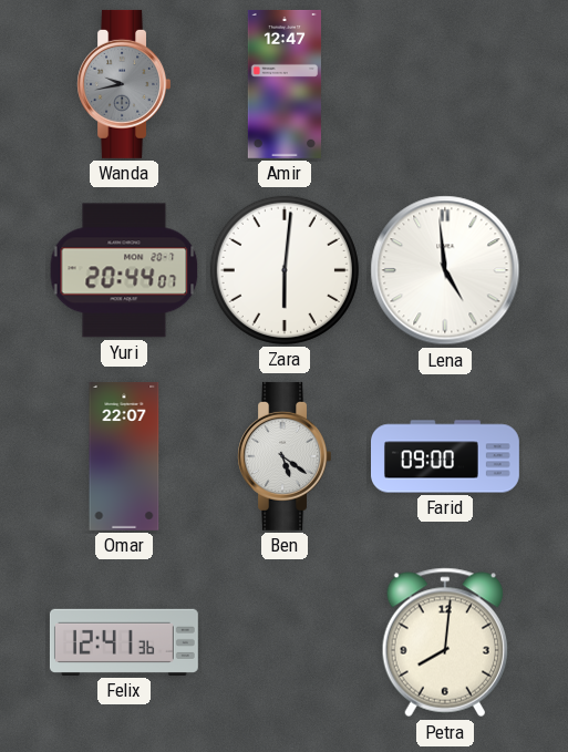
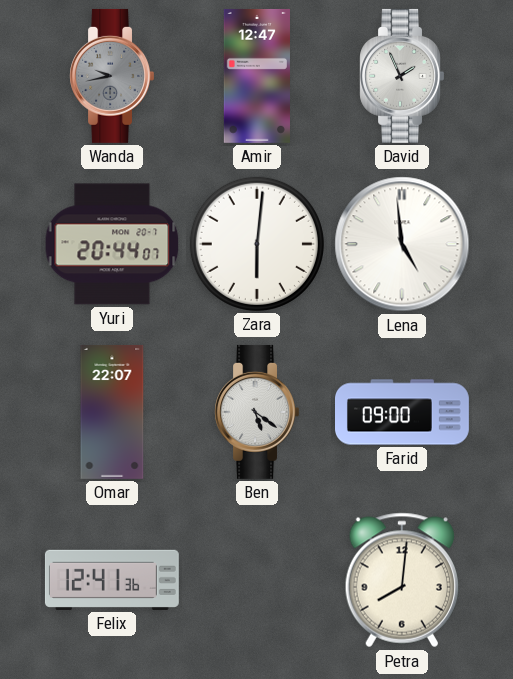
David: none -> 1:56
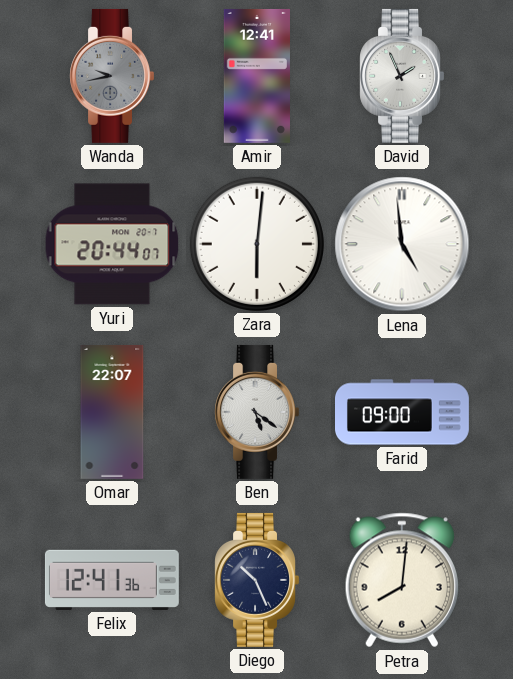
Amir: 12:47 -> 12:41
Diego: none -> 10:26
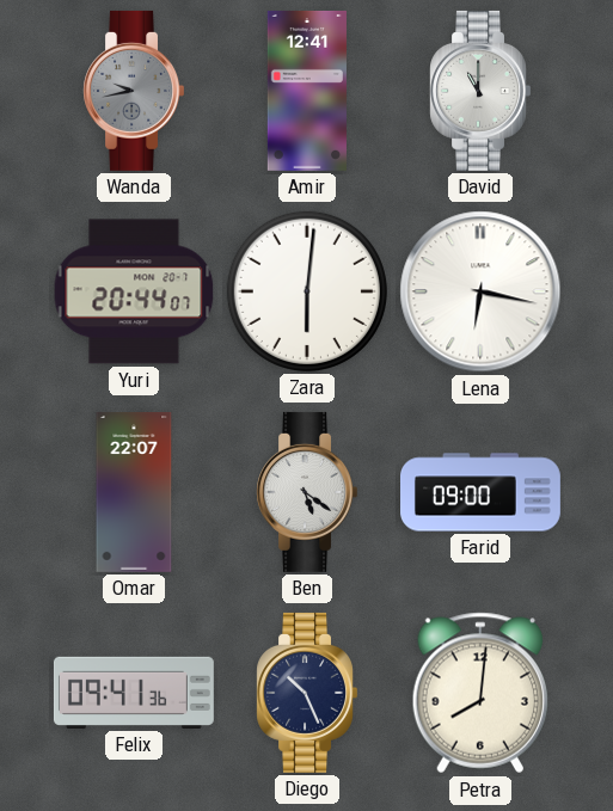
David: 1:56 -> 11:00
Lena: 4:59 -> 6:17
Felix: 12:41 -> 09:41
